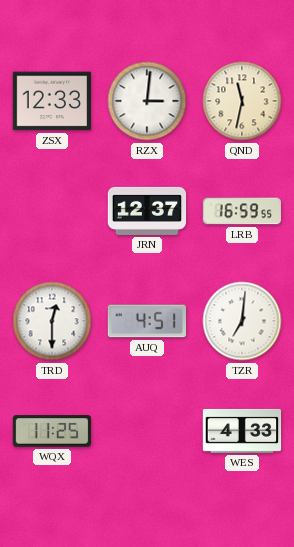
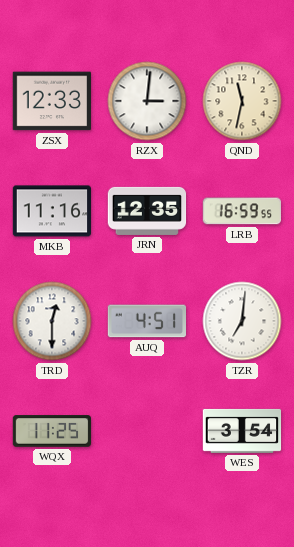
MKB: none -> 11:16
JRN: 12:37 -> 12:35
WES: 4:33 -> 3:54
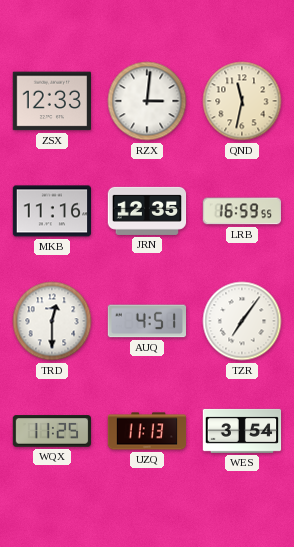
TZR: 7:01 -> 7:06
UZQ: none -> 11:13
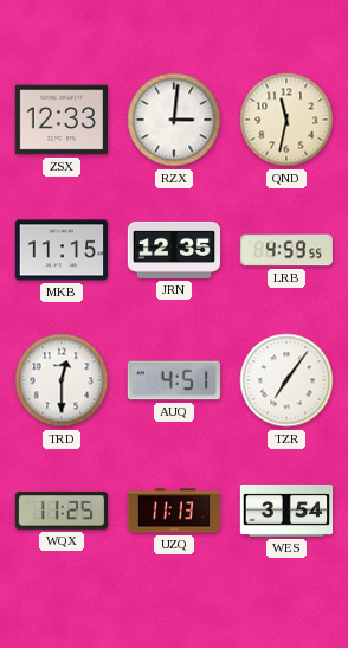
MKB: 11:16 -> 11:15
LRB: 16:59 -> 4:59
